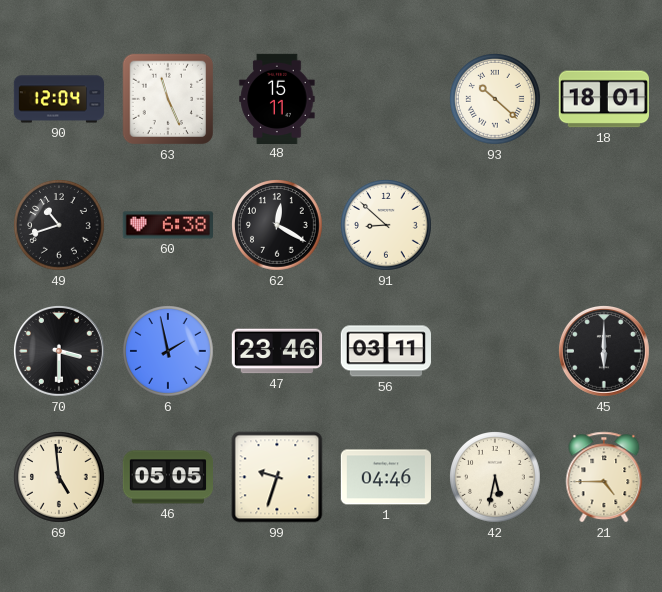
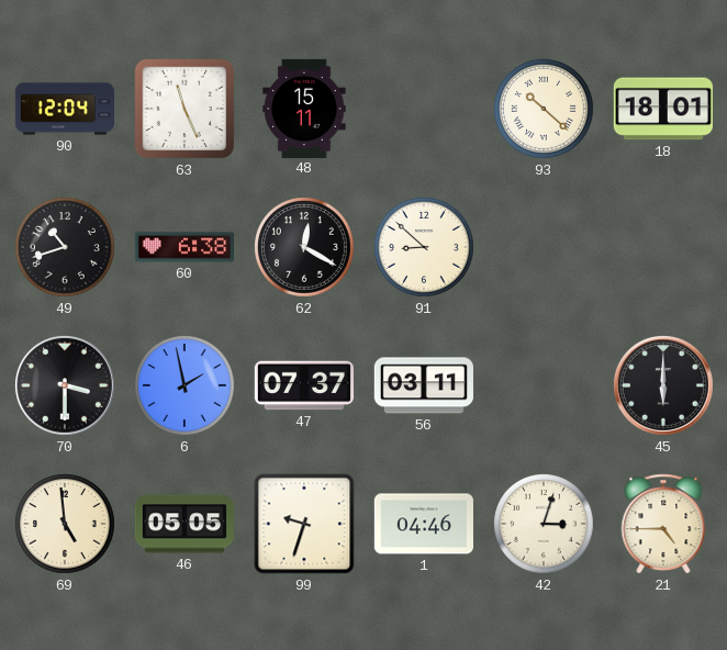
47: 23:46 -> 07:37
42: 5:32 -> 3:03
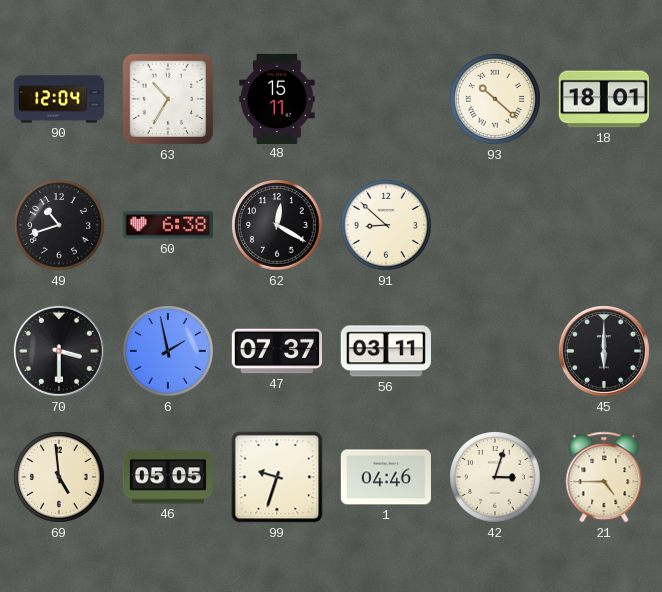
63: 11:26 -> 10:35
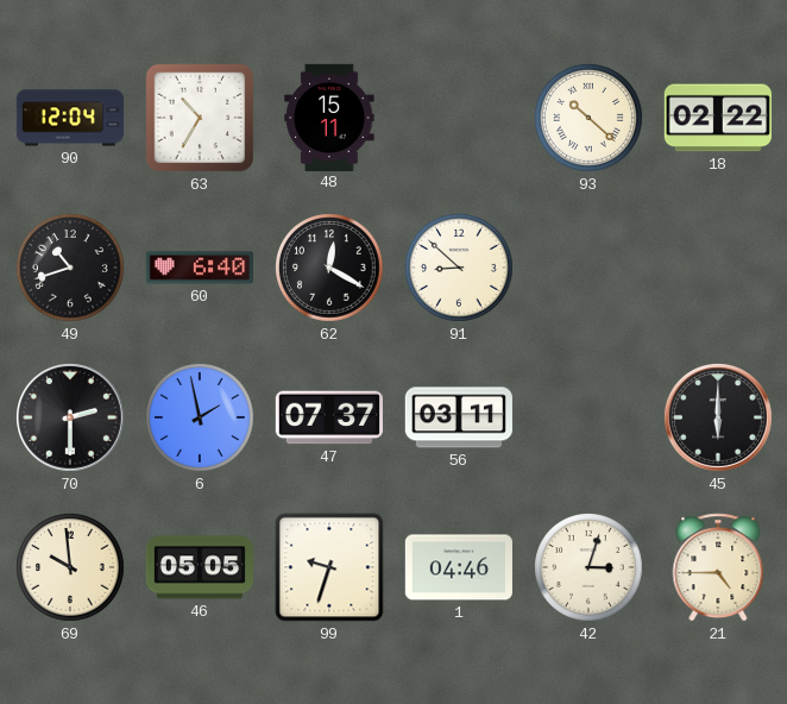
18: 18:01 -> 02:22
60: 6:38 -> 6:40
70: 3:30 -> 2:30
69: 4:59 -> 9:59
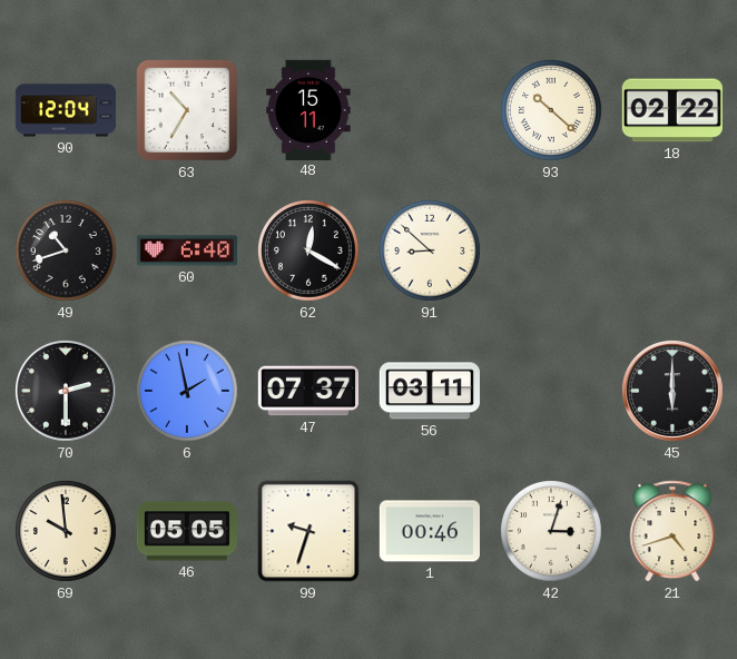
1: 04:46 -> 00:46
21: 4:45 -> 4:42
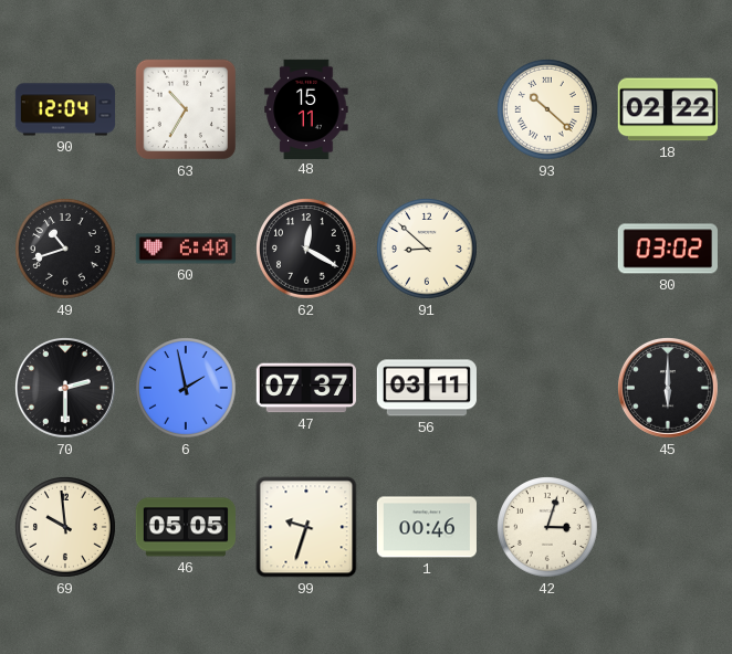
80: none -> 03:02
21: 4:42 -> none
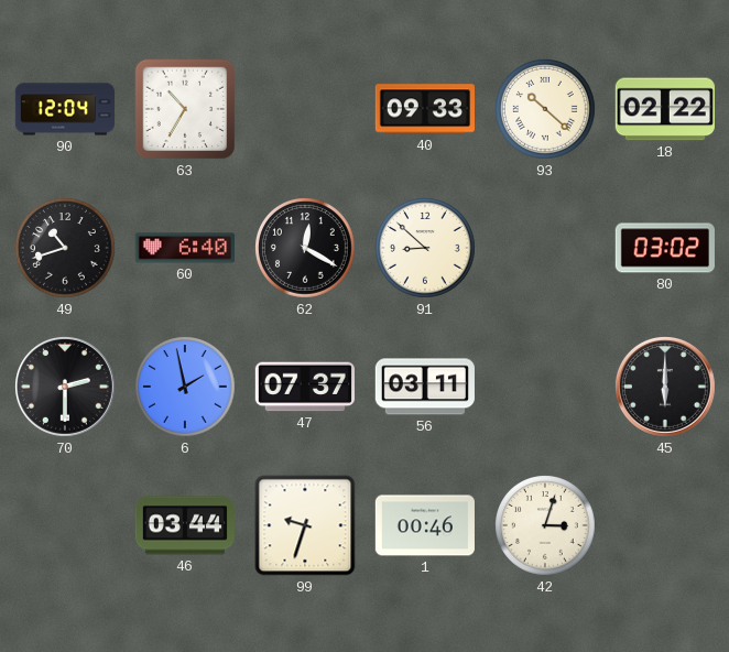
48: 15:11 -> none
40: none -> 09:33
69: 9:59 -> none
46: 05:05 -> 03:44
